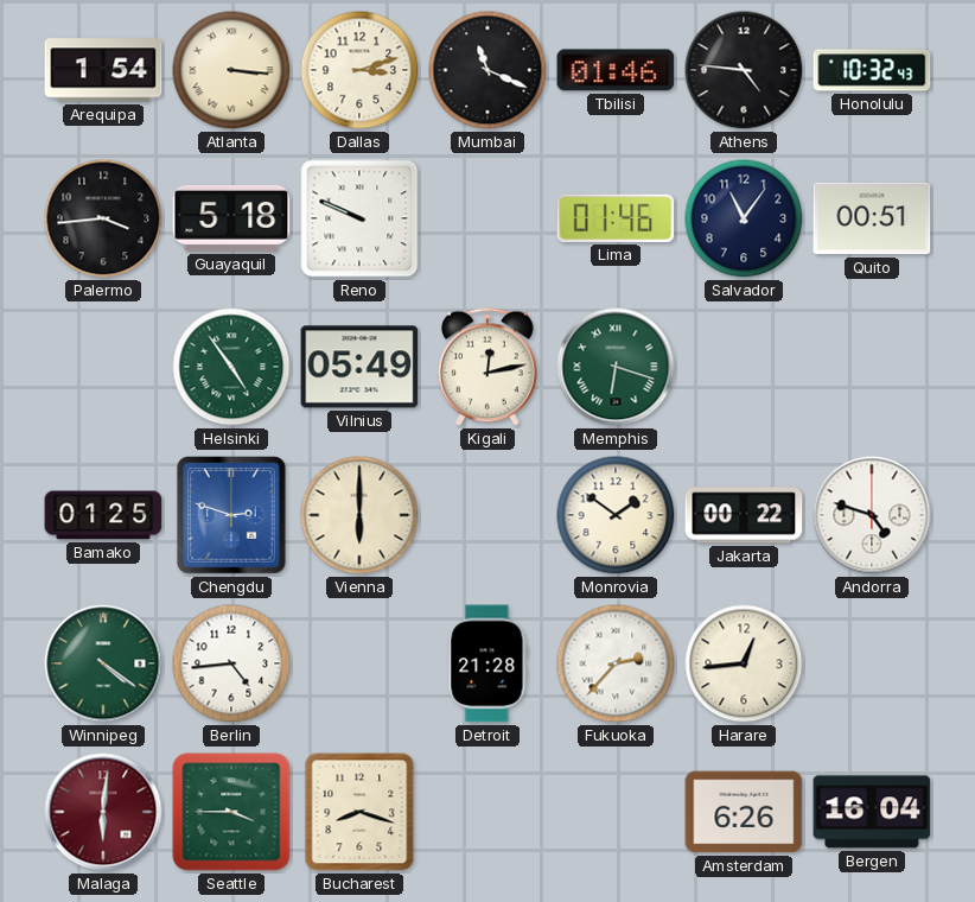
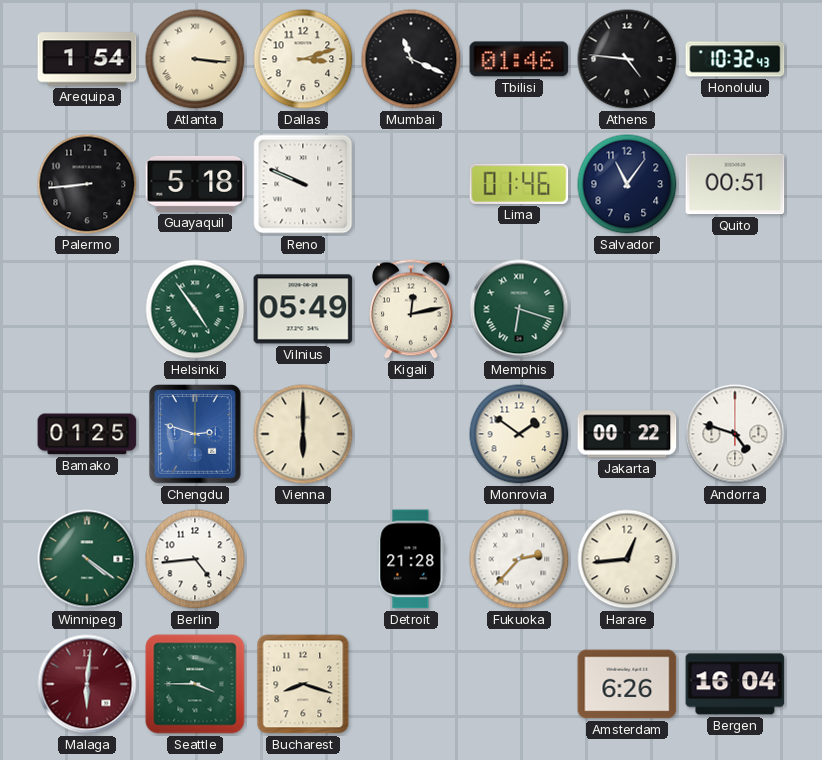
Palermo: 3:44 -> 8:44
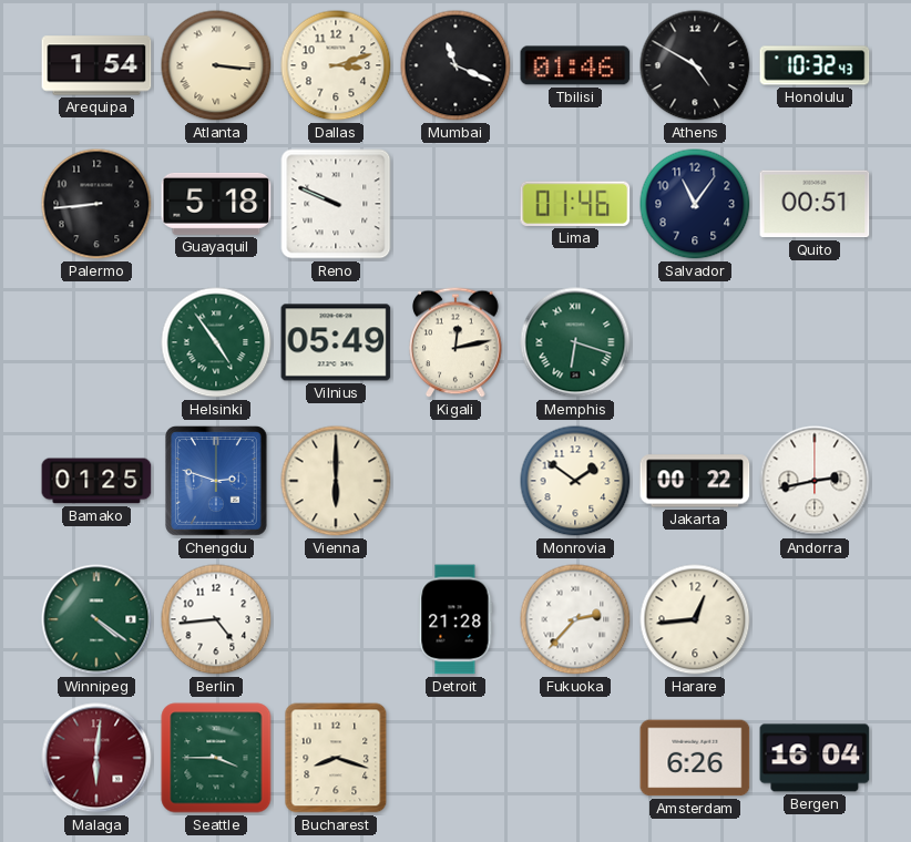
Athens: 4:46 -> 4:50
Andorra: 4:48 -> 2:43
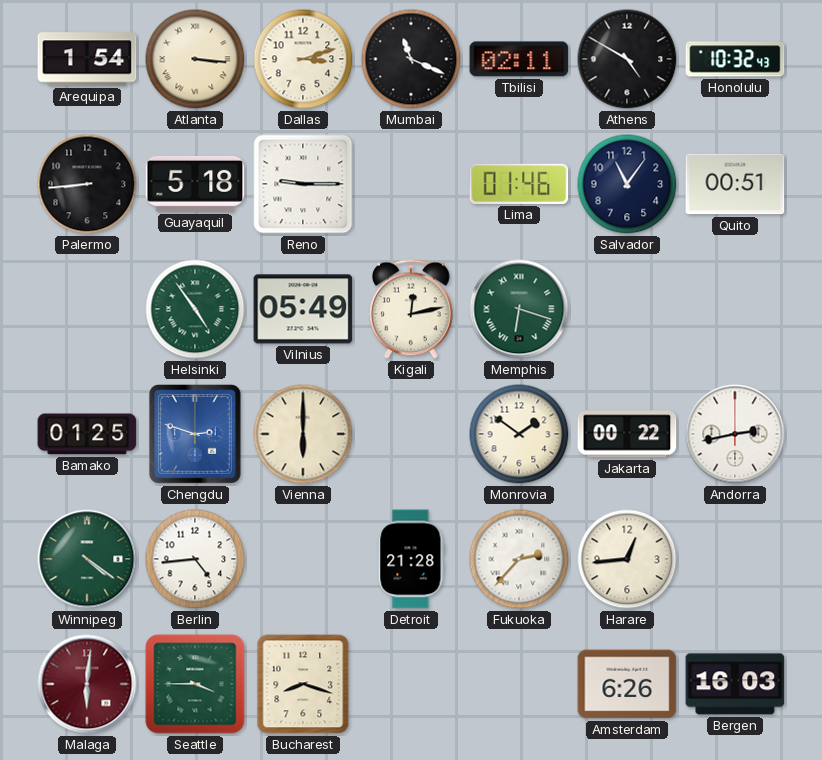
Tbilisi: 01:46 -> 02:11
Reno: 9:49 -> 9:15
Bergen: 16:04 -> 16:03
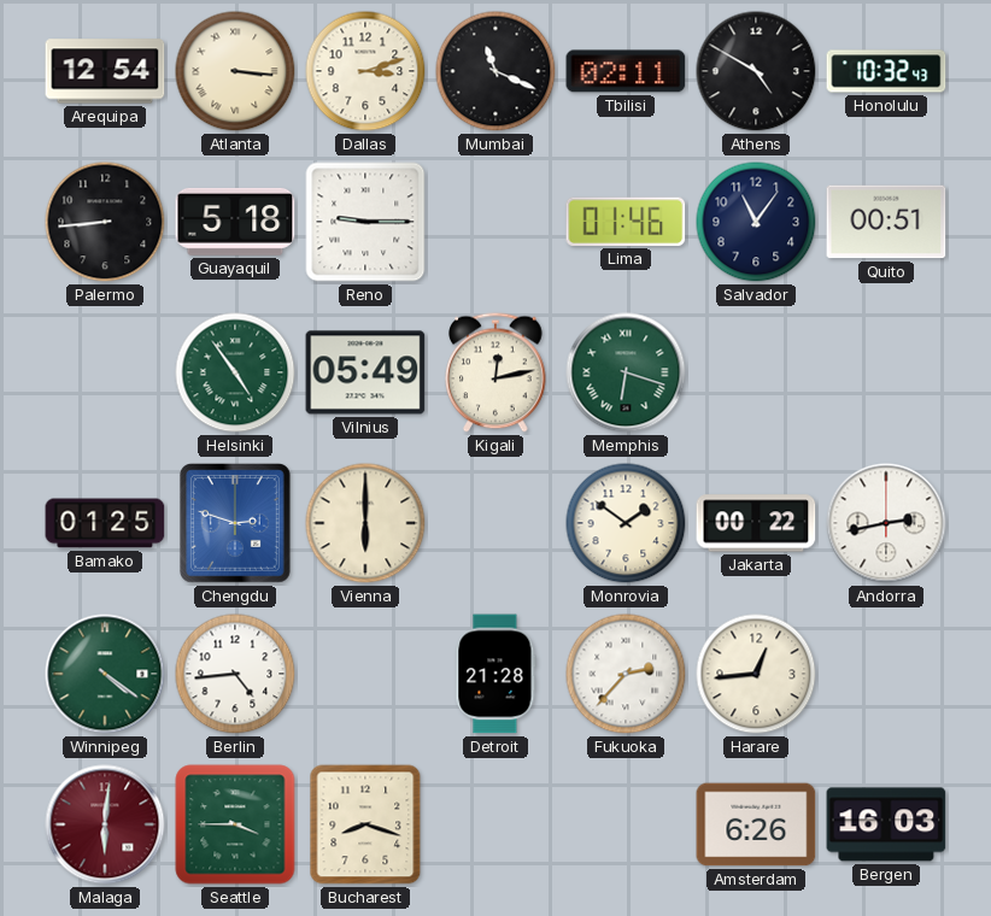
Arequipa: 1:54 -> 12:54
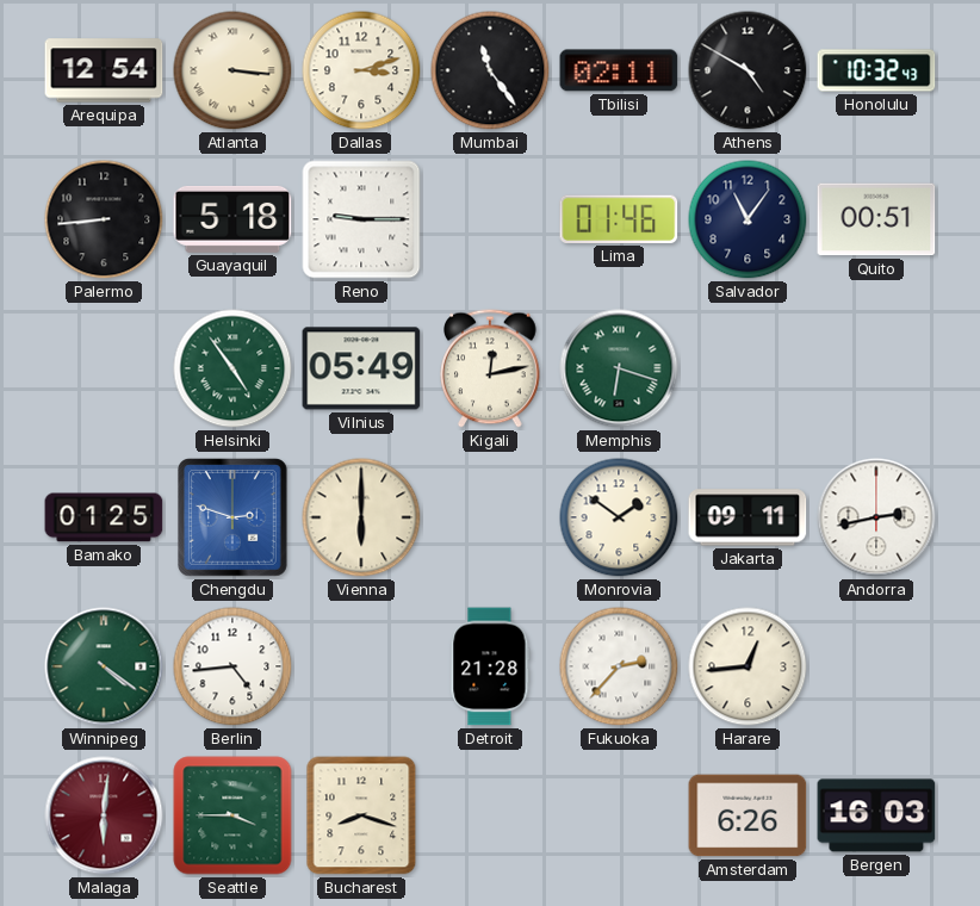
Mumbai: 11:19 -> 11:24
Jakarta: 00:22 -> 09:11
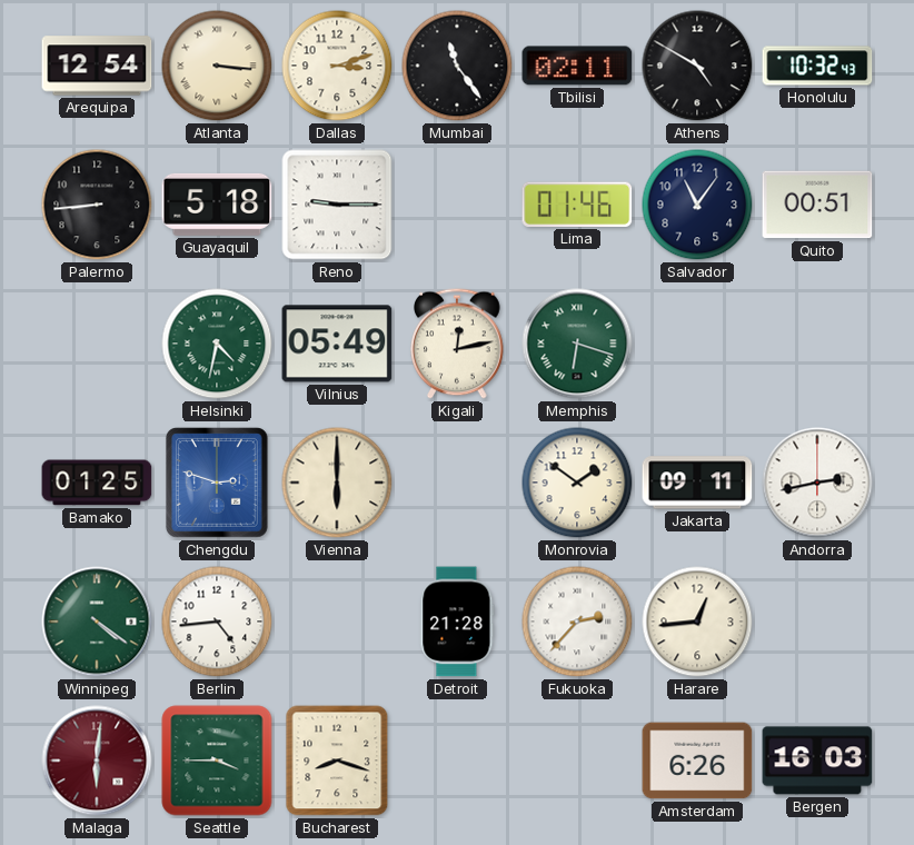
Helsinki: 4:54 -> 4:32
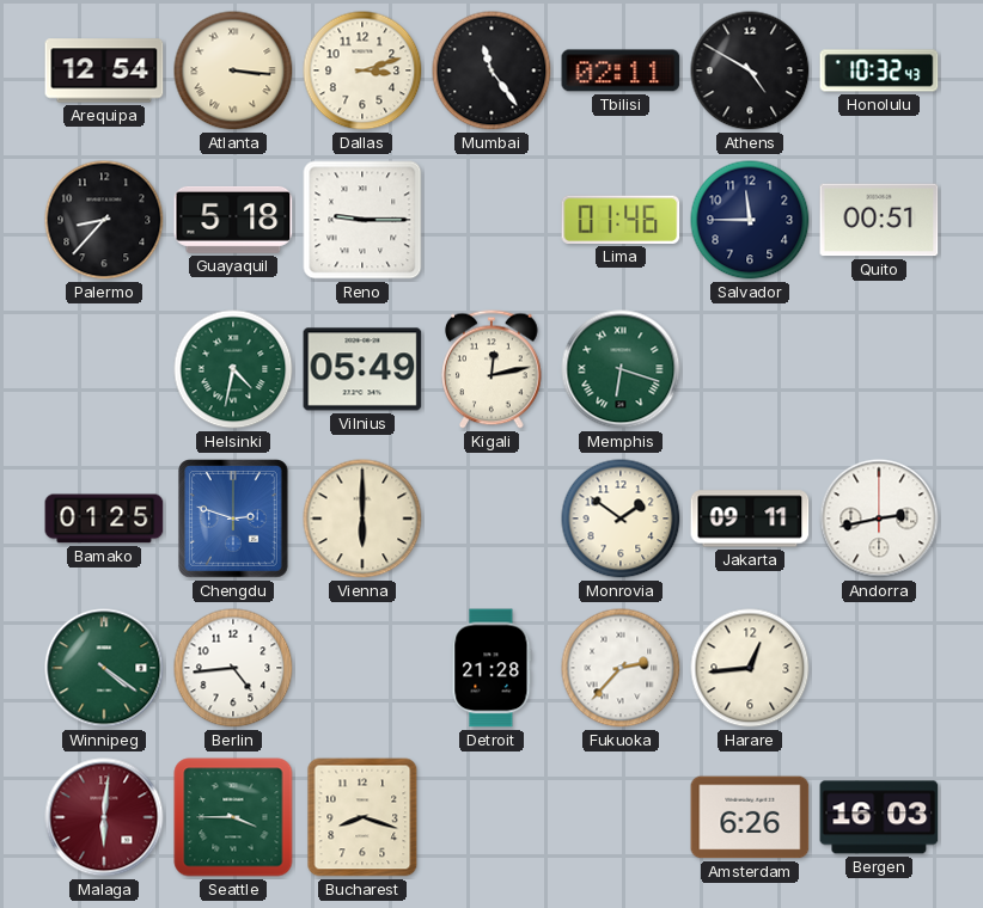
Palermo: 8:44 -> 8:37
Salvador: 11:06 -> 11:45
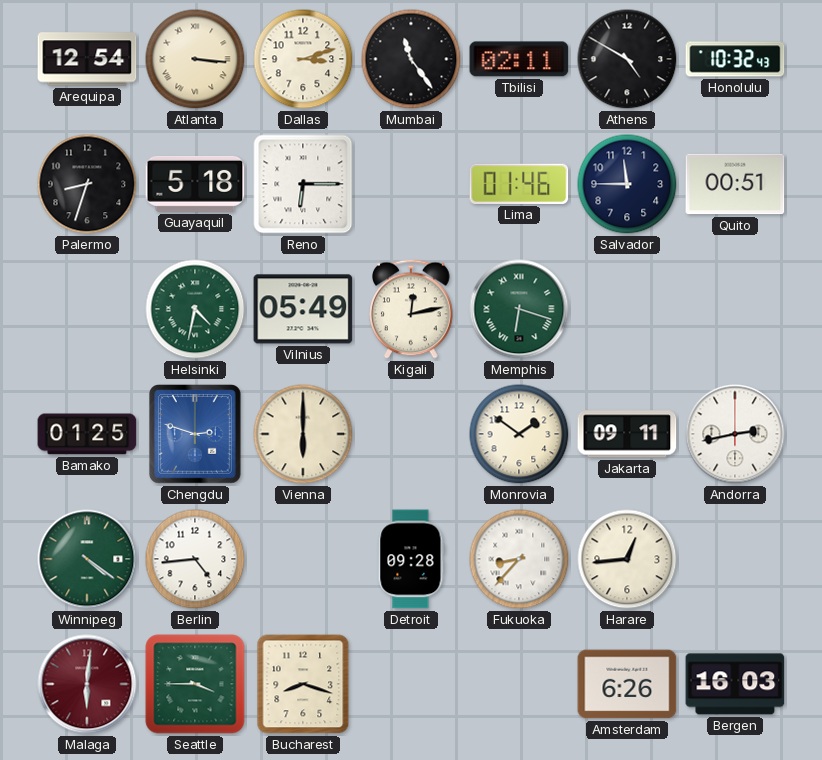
Palermo: 8:37 -> 8:33
Reno: 9:15 -> 6:15
Detroit: 21:28 -> 09:28
Fukuoka: 2:37 -> 8:37
